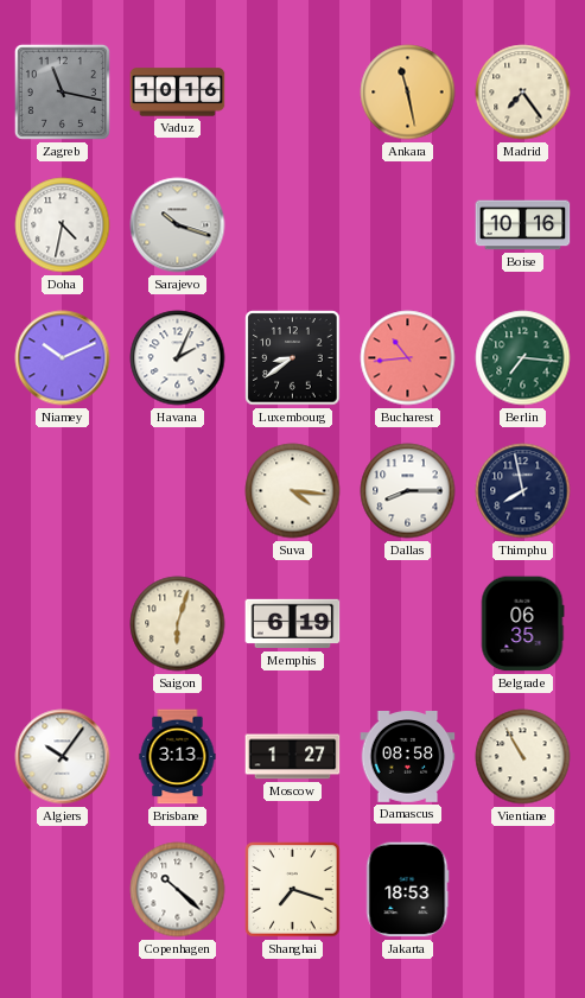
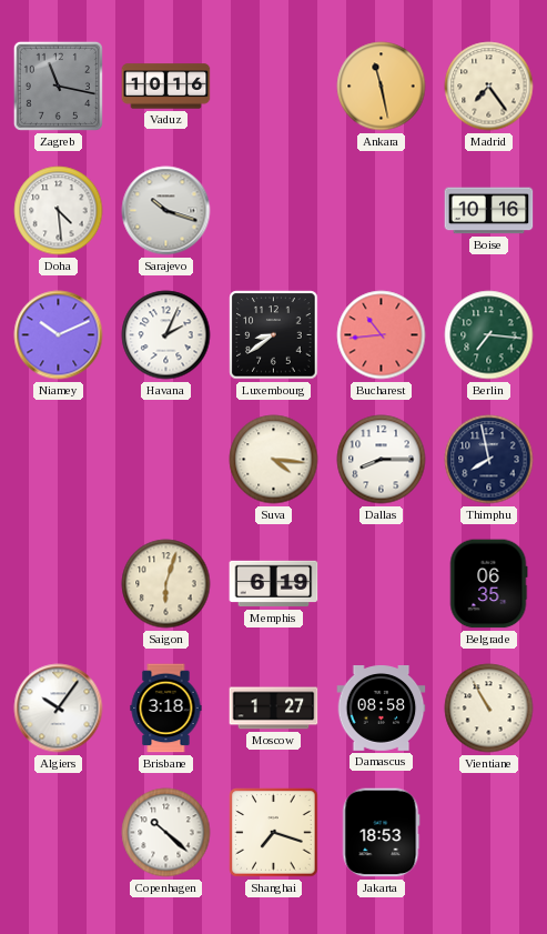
Doha: 4:32 -> 4:29
Brisbane: 3:13 -> 3:18
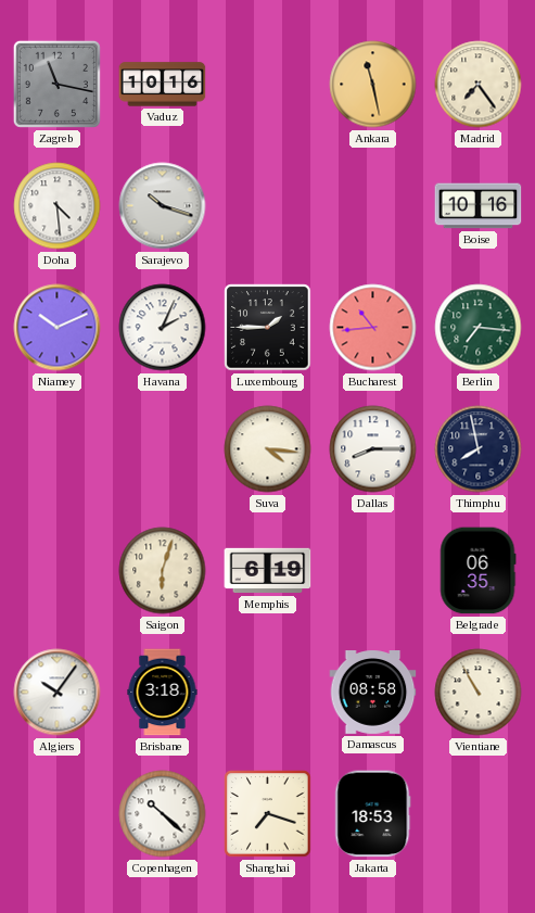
Luxembourg: 8:39 -> 1:45
Moscow: 1:27 -> none
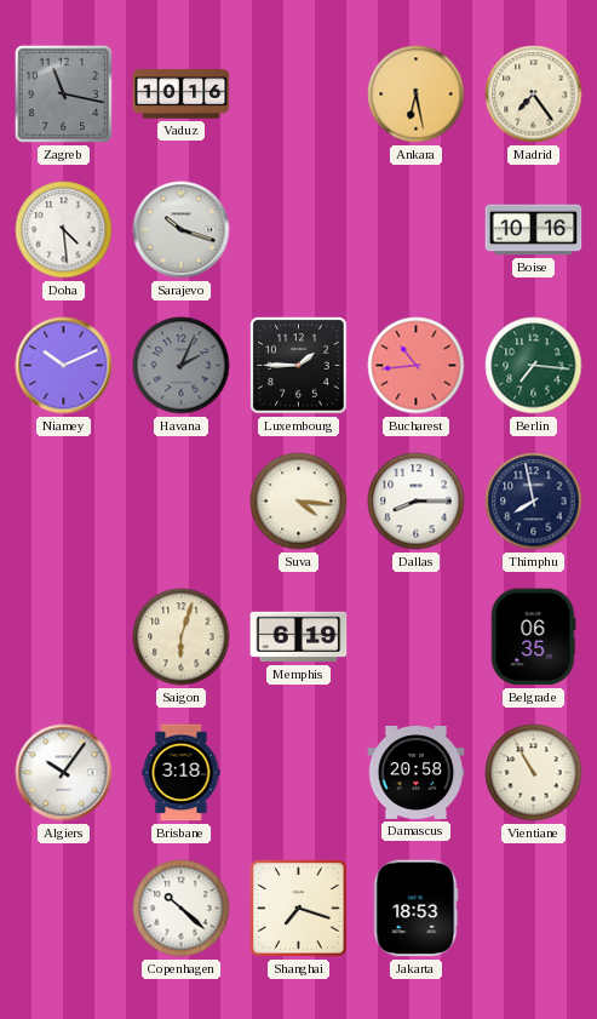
Ankara: 11:28 -> 6:28
Havana dial: white -> grey
Damascus: 08:58 -> 20:58
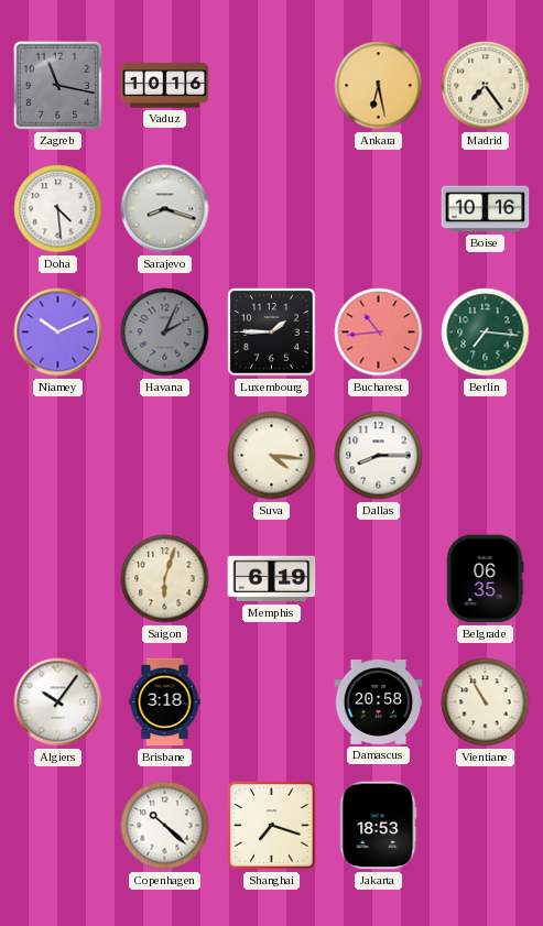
Sarajevo: 10:18 -> 8:18
Thimphu: 7:58 -> none
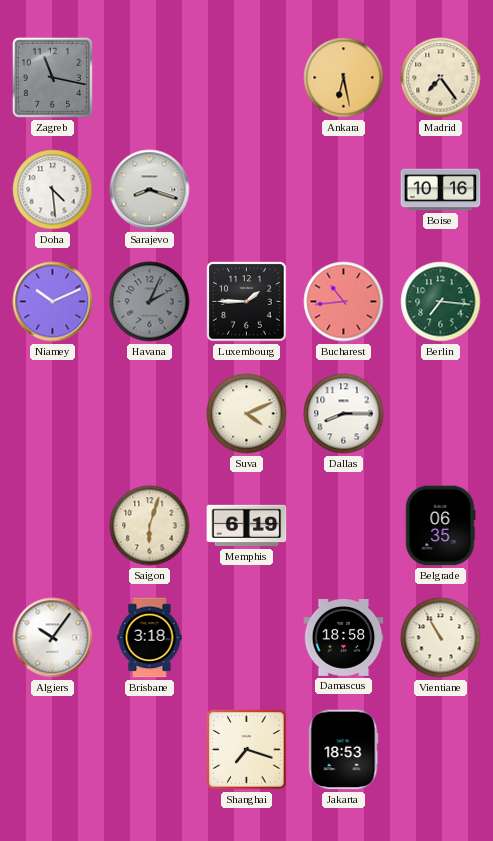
Vaduz: 10:16 -> none
Suva: 4:16 -> 4:11
Damascus: 20:58 -> 18:58
Copenhagen: 10:22 -> none
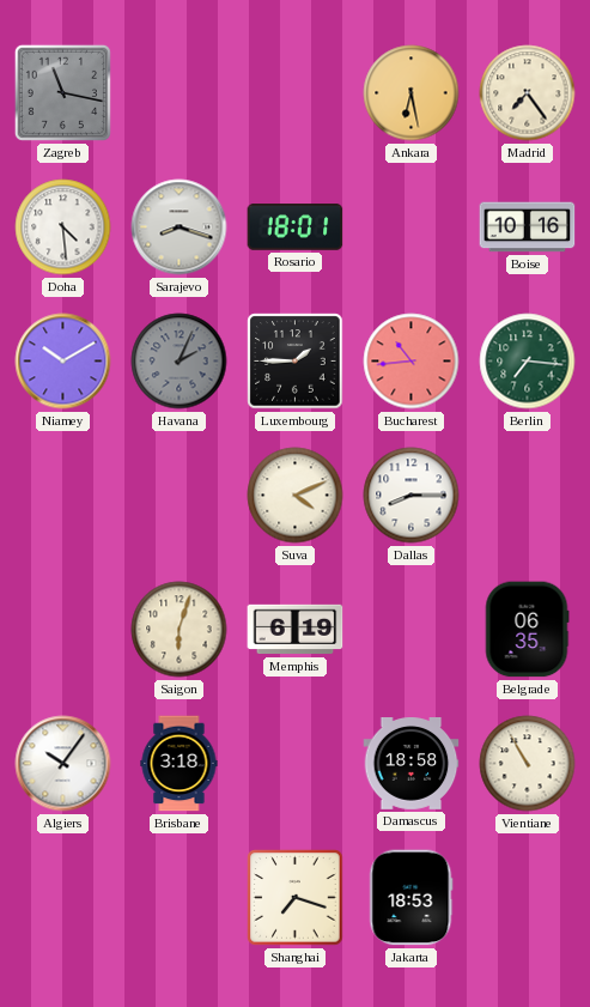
Rosario: none -> 18:01
Niamey: 10:11 -> 10:10
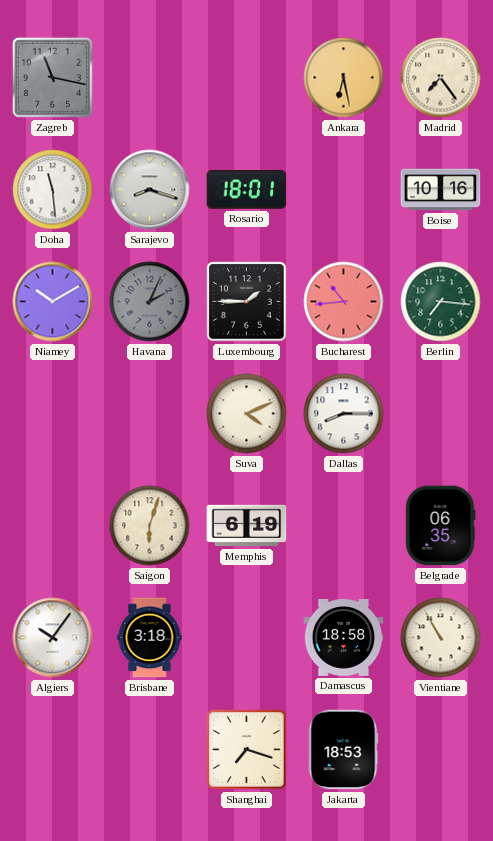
Doha: 4:29 -> 11:29
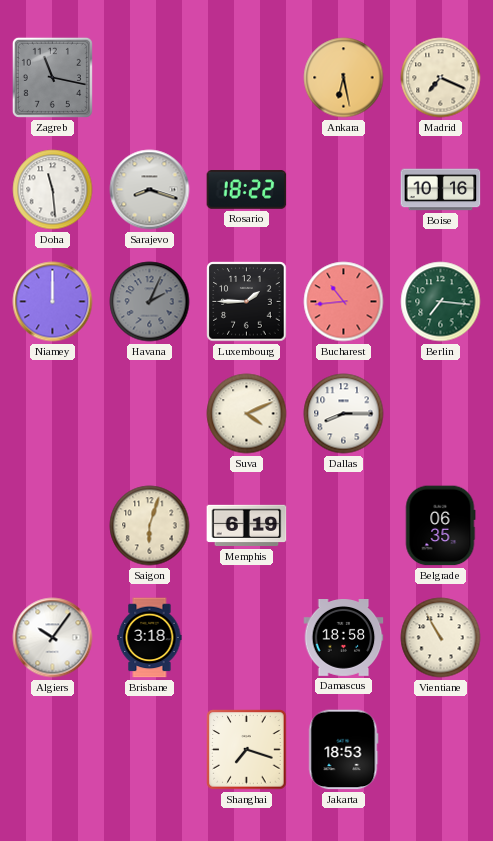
Madrid: 7:24 -> 7:19
Rosario: 18:01 -> 18:22
Niamey: 10:10 -> 12:00
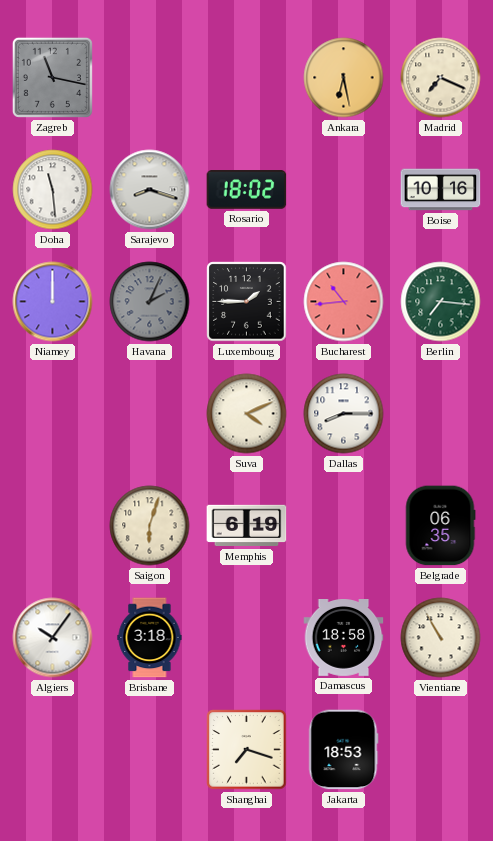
Rosario: 18:22 -> 18:02
